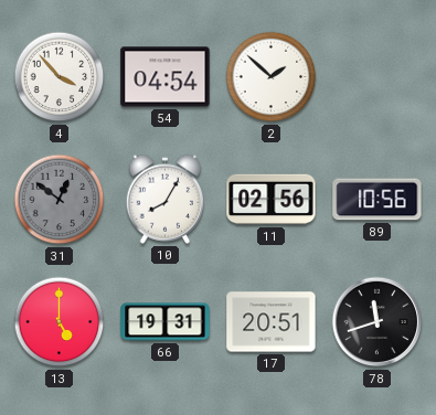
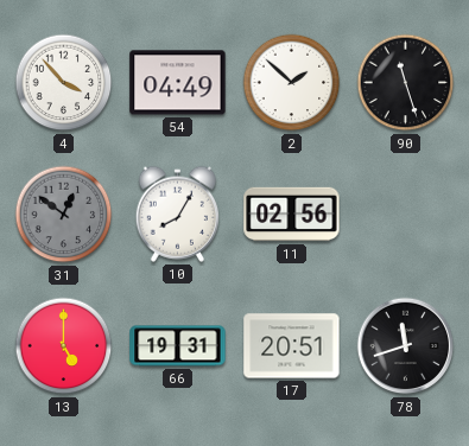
54: 04:54 -> 04:49
90: none -> 11:27
89: 10:56 -> none
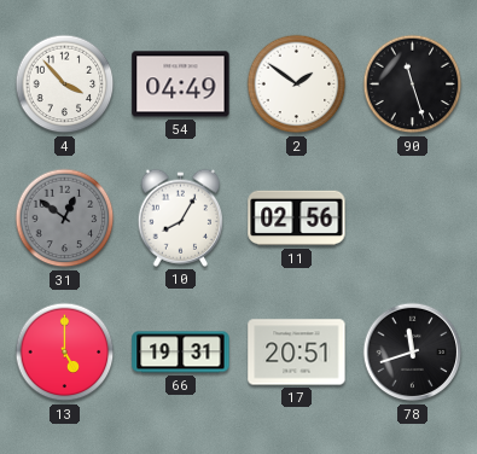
2: 1:52 -> 1:51
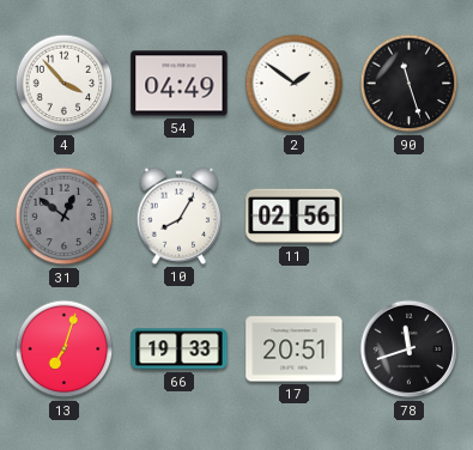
13: 5:00 -> 7:03
66: 19:31 -> 19:33
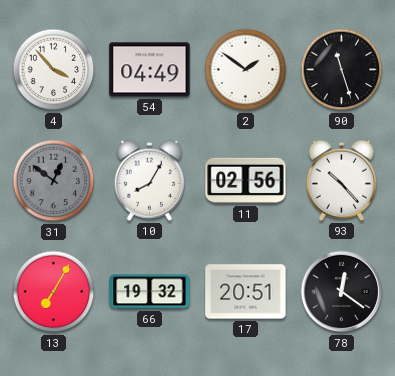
93: none -> 10:23
13: 7:03 -> 7:05
66: 19:33 -> 19:32
78: 11:42 -> 12:21
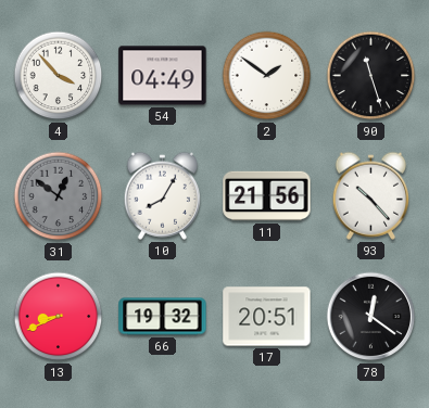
11: 02:56 -> 21:56
13: 7:05 -> 8:41
